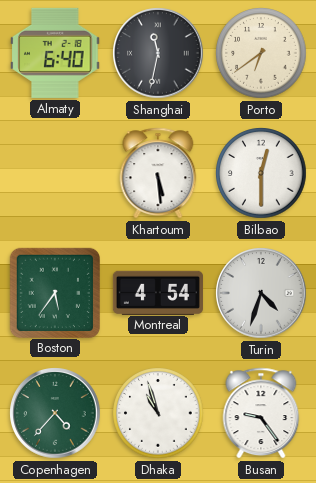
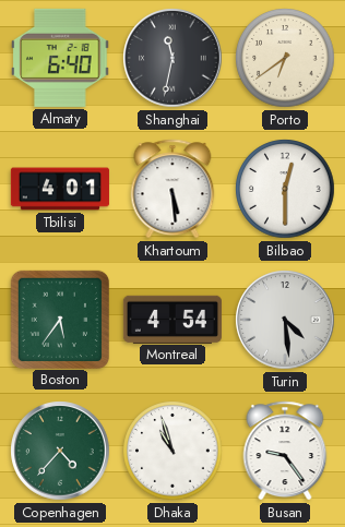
Tbilisi: none -> 4:01
Turin: 4:33 -> 4:29
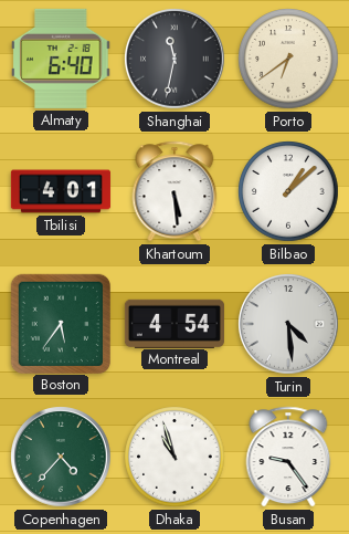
Bilbao: 12:30 -> 1:08
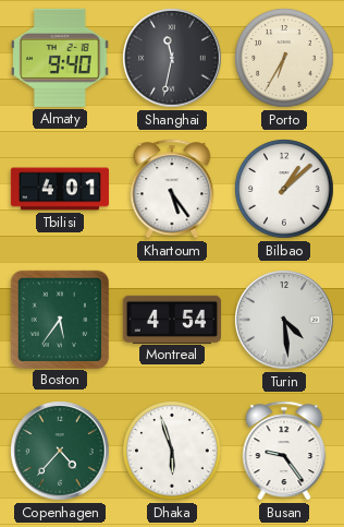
Almaty: 6:40 -> 9:40
Porto: 6:39 -> 6:35
Khartoum: 5:29 -> 5:24
Dhaka: 10:57 -> 5:57
